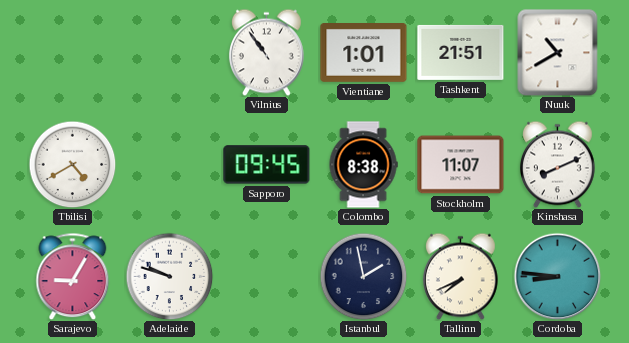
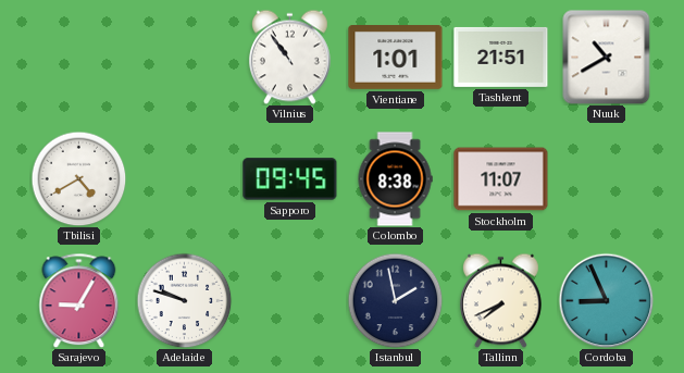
Kinshasa: 8:11 -> none
Cordoba: 8:46 -> 8:56
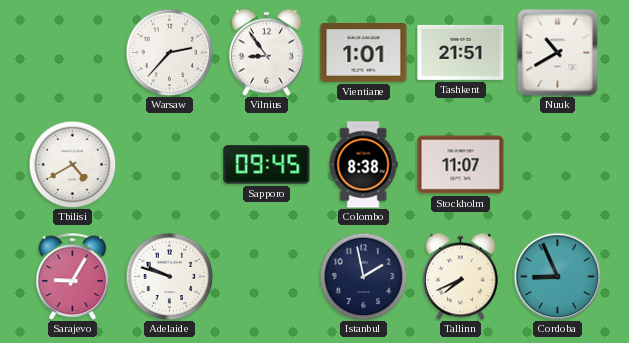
Warsaw: none -> 2:37
Vilnius: 10:54 -> 8:54
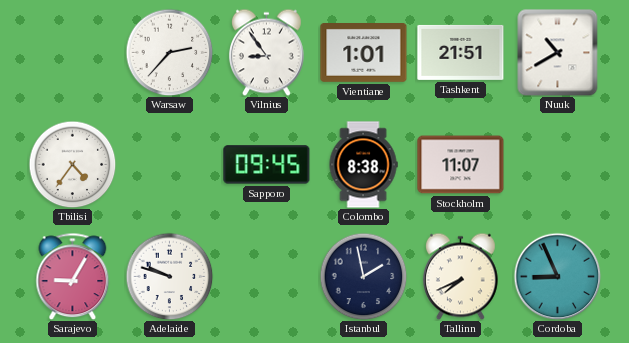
Tbilisi: 4:40 -> 4:36
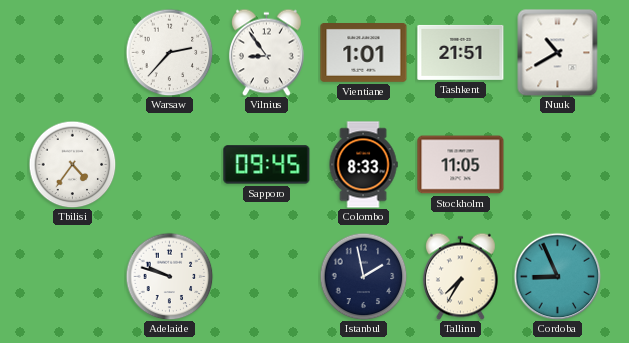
Colombo: 8:38 -> 8:33
Stockholm: 11:07 -> 11:05
Sarajevo: 9:05 -> none
Tallinn: 7:41 -> 7:35
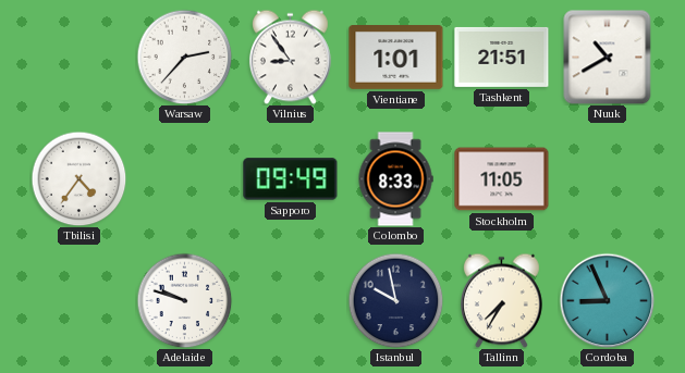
Sapporo: 09:45 -> 09:49
Istanbul: 1:58 -> 9:58
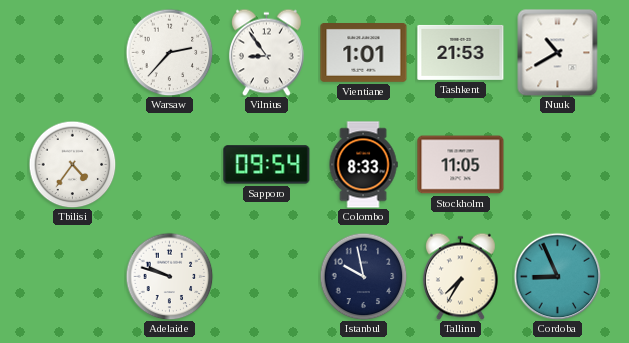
Tashkent: 21:51 -> 21:53
Sapporo: 09:49 -> 09:54
